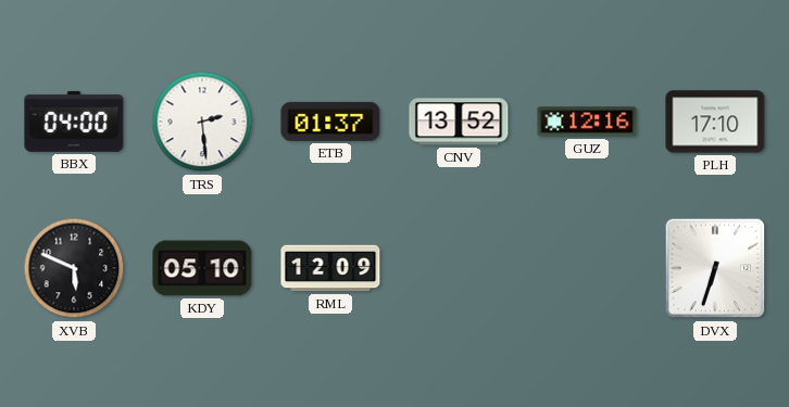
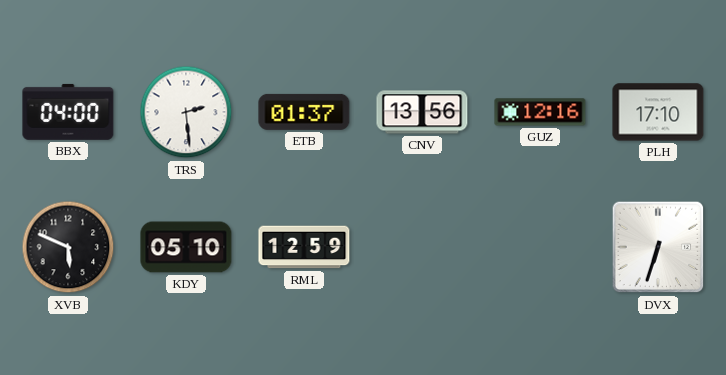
CNV: 13:52 -> 13:56
RML: 12:09 -> 12:59
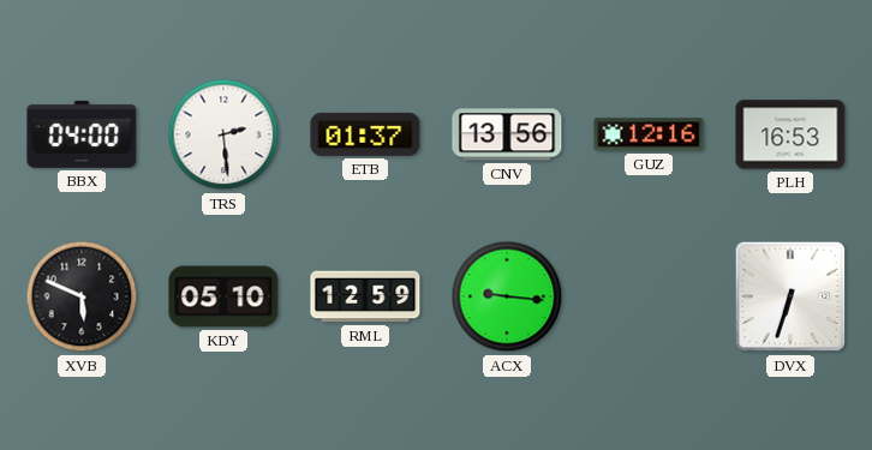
PLH: 17:10 -> 16:53
ACX: none -> 9:16
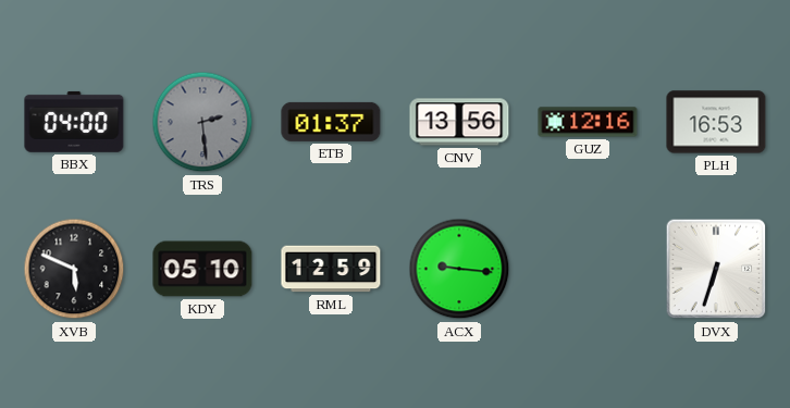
TRS dial: white -> grey
